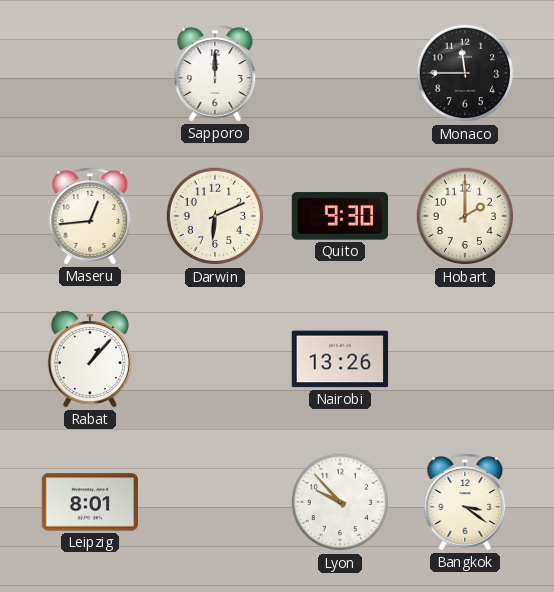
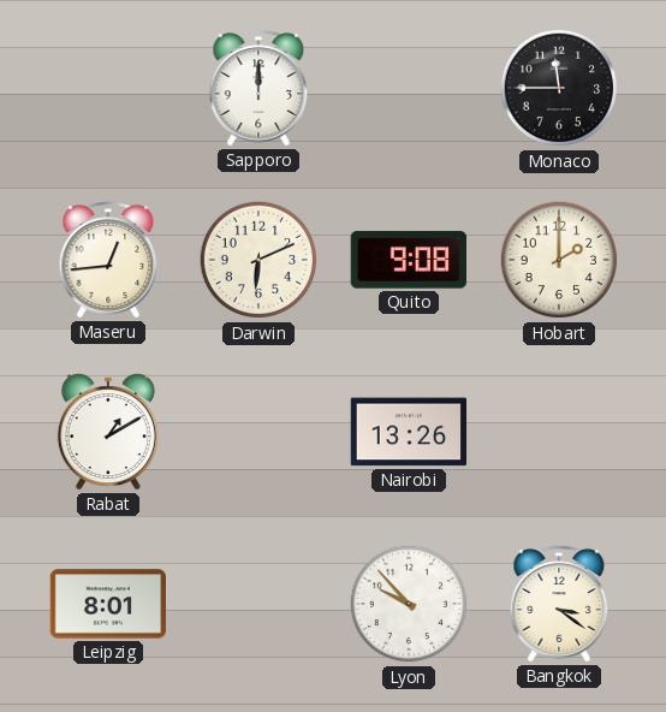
Quito: 9:30 -> 9:08
Rabat: 1:07 -> 1:10
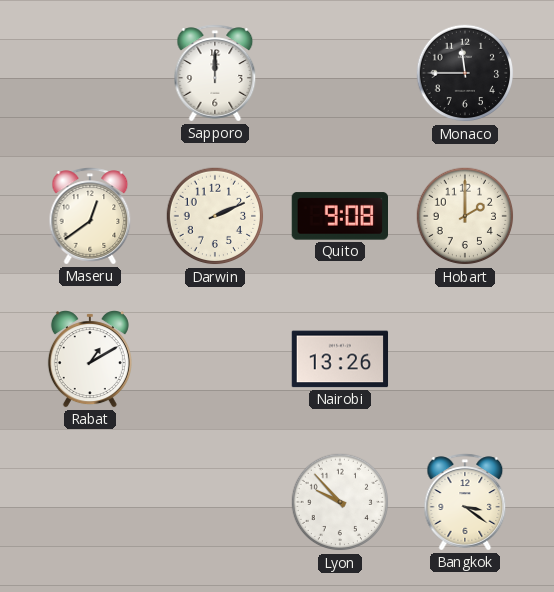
Maseru: 12:44 -> 12:39
Darwin: 6:11 -> 2:11
Leipzig: 8:01 -> none
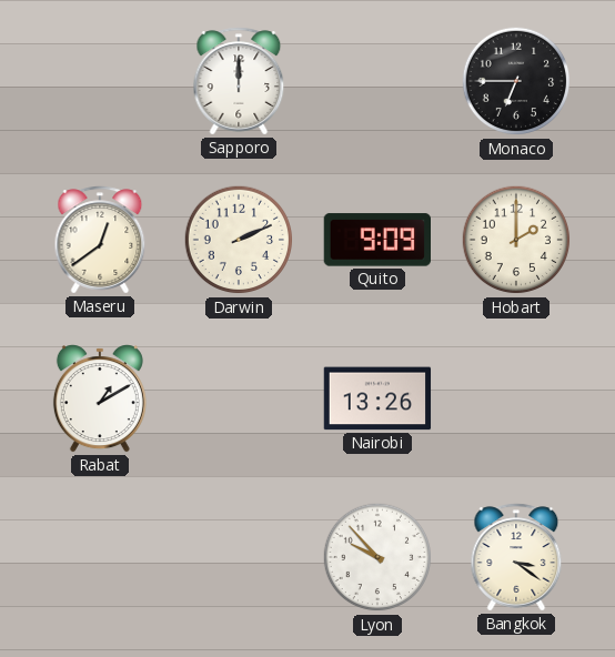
Monaco: 11:45 -> 6:45
Quito: 9:08 -> 9:09
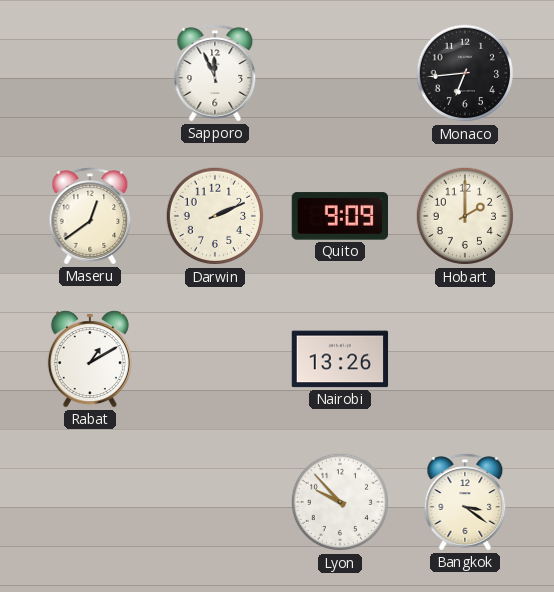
Sapporo: 12:00 -> 11:56
Monaco: 6:45 -> 6:44
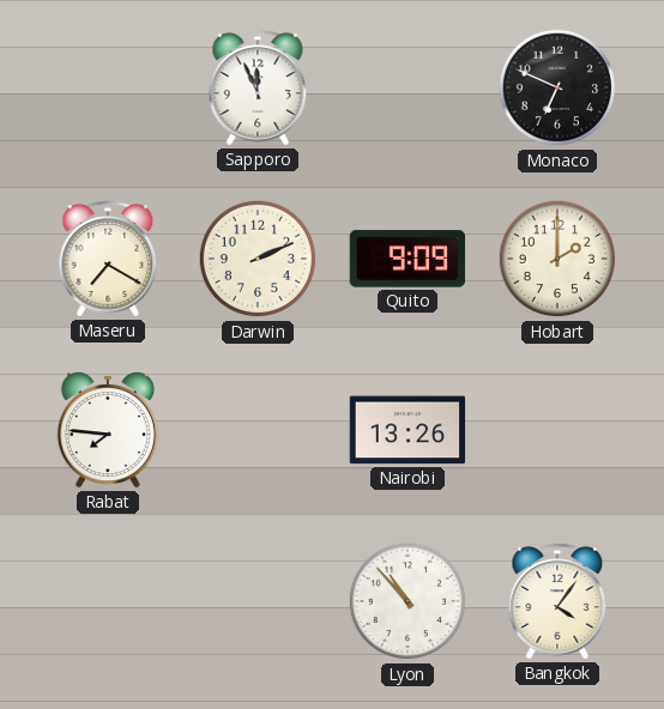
Monaco: 6:44 -> 6:49
Maseru: 12:39 -> 7:20
Rabat: 1:10 -> 7:46
Lyon: 9:53 -> 10:53
Bangkok: 3:21 -> 4:06
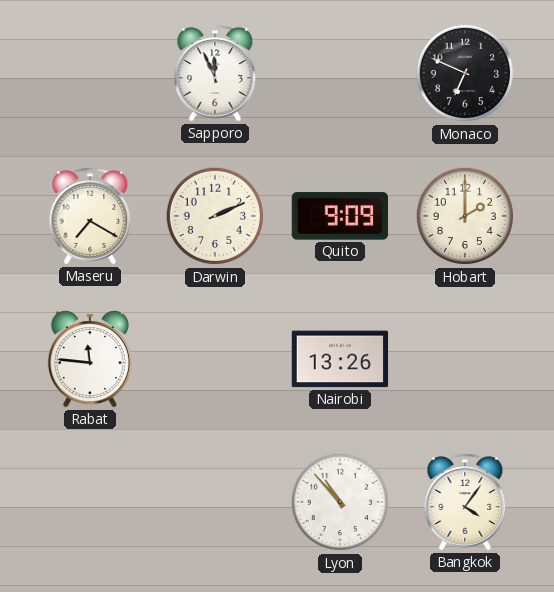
Rabat: 7:46 -> 11:46
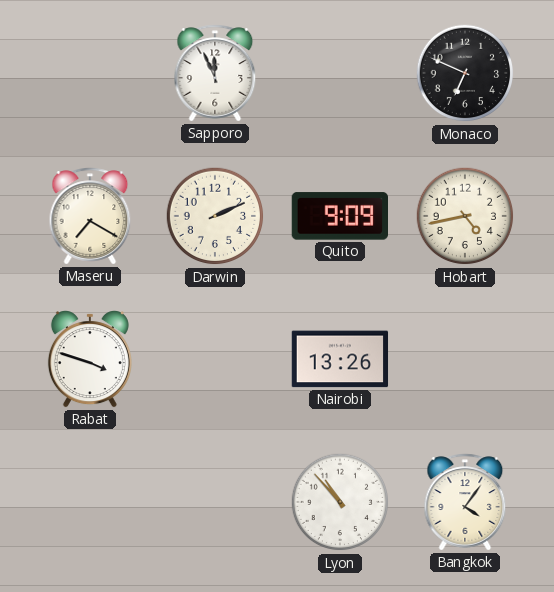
Hobart: 2:00 -> 4:43
Rabat: 11:46 -> 3:48
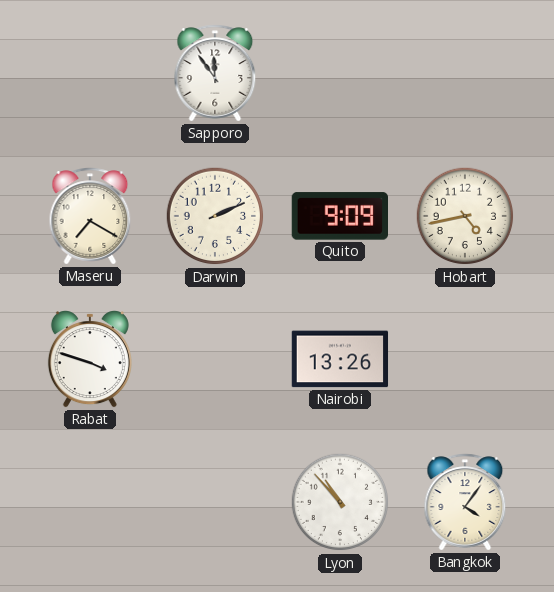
Sapporo: 11:56 -> 11:54
Monaco: 6:49 -> none
